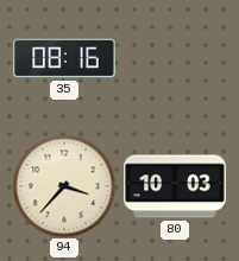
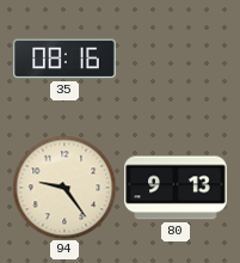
94: 3:37 -> 9:24
80: 10:03 -> 9:13
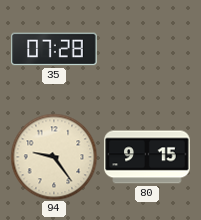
35: 08:16 -> 07:28
80: 9:13 -> 9:15
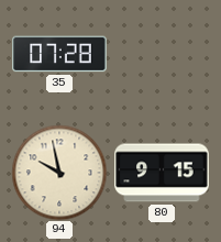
94: 9:24 -> 9:58
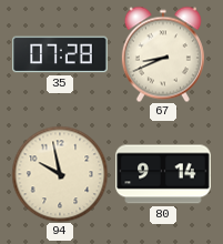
67: none -> 8:41
80: 9:15 -> 9:14
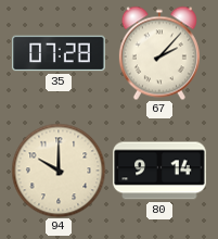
67: 8:41 -> 2:07
94: 9:58 -> 10:00
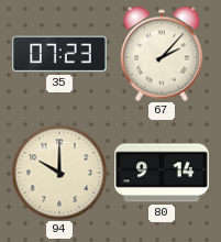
35: 07:28 -> 07:23
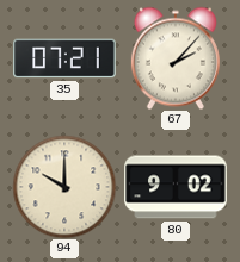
35: 07:23 -> 07:21
80: 9:14 -> 9:02
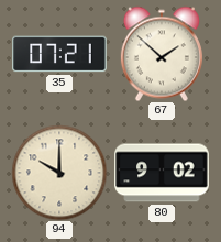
67: 2:07 -> 1:52
